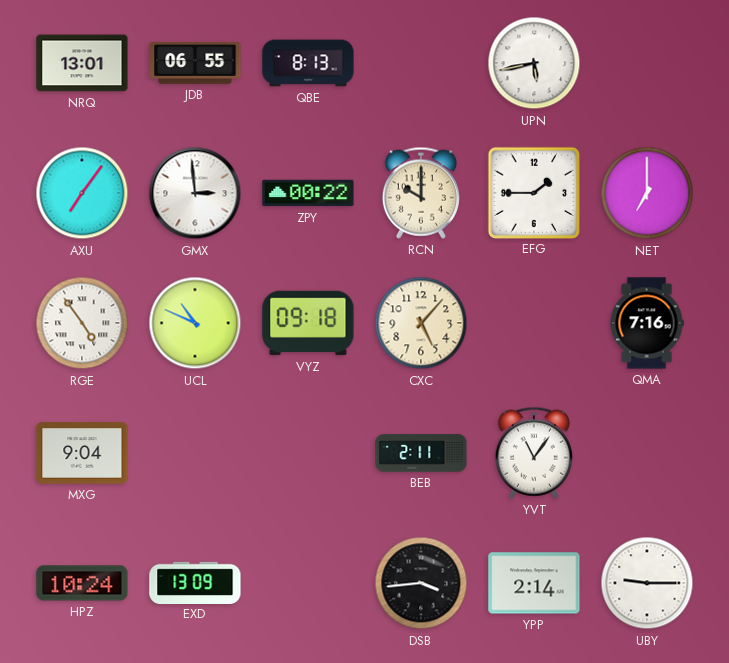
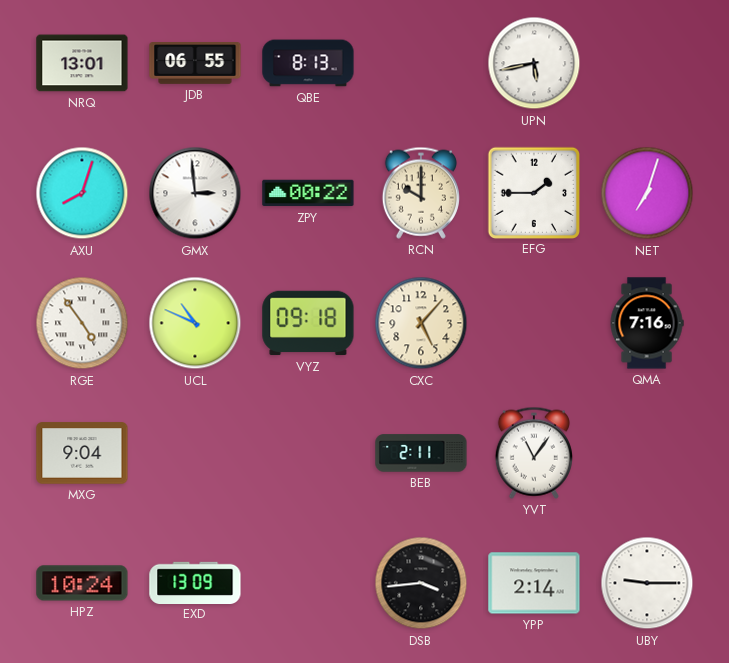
AXU: 7:06 -> 8:03
NET: 7:00 -> 7:03
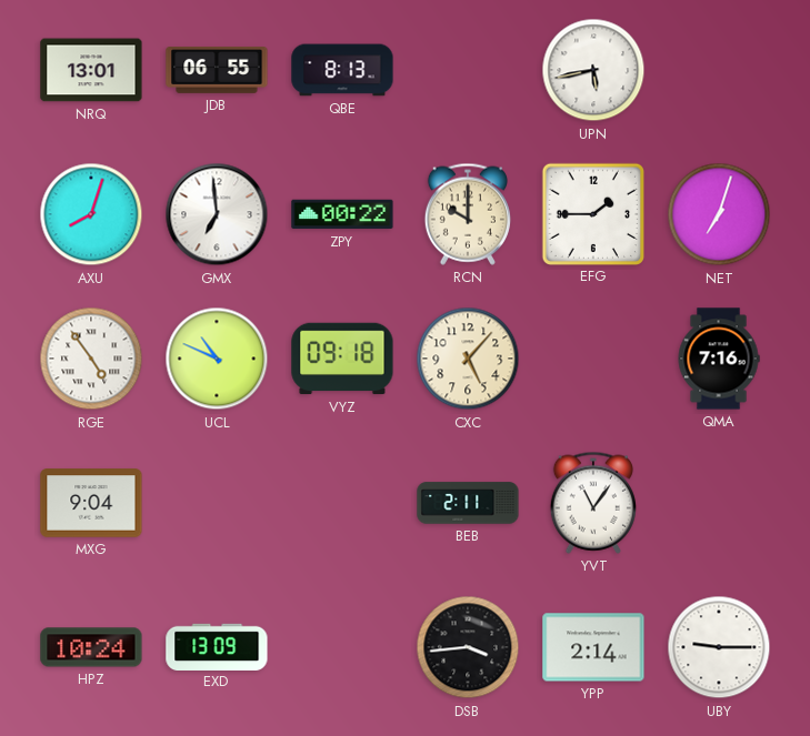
GMX: 2:59 -> 6:59
